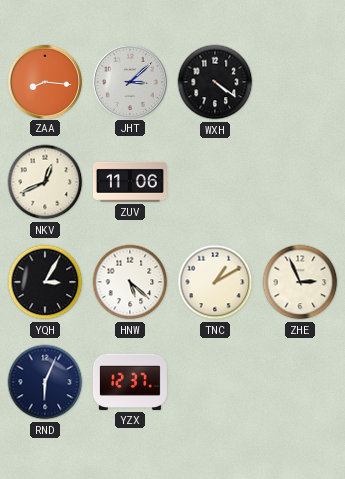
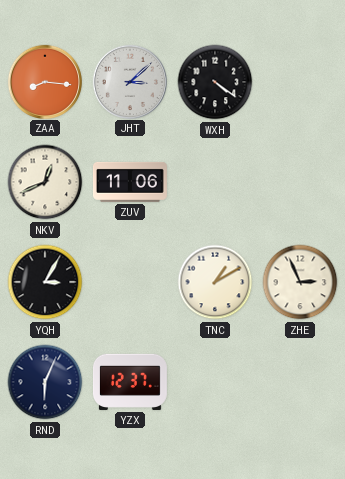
HNW: 5:22 -> none
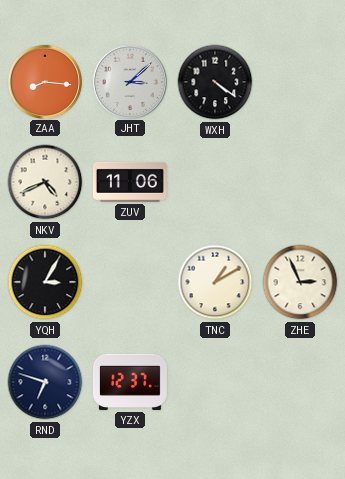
NKV: 12:41 -> 4:41
RND: 6:04 -> 6:48
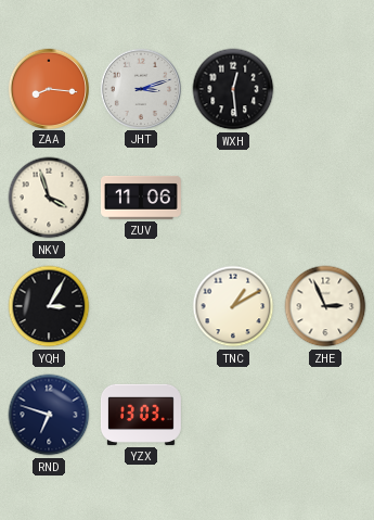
JHT: 3:08 -> 3:12
WXH: 4:21 -> 12:29
NKV: 4:41 -> 3:57
YZX: 12:37 -> 13:03
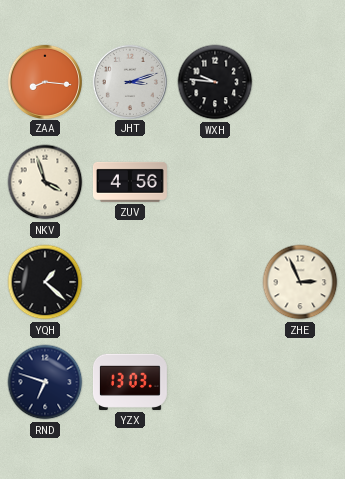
WXH: 12:29 -> 9:46
ZUV: 11:06 -> 4:56
YQH: 3:05 -> 1:22
TNC: 1:10 -> none
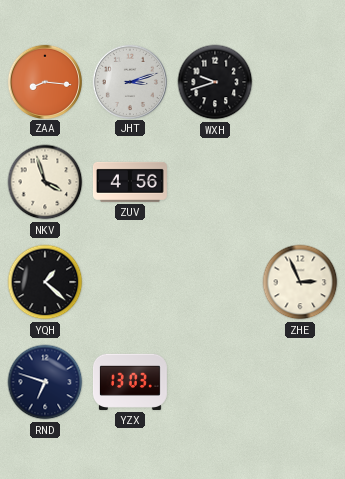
WXH: 9:46 -> 9:42
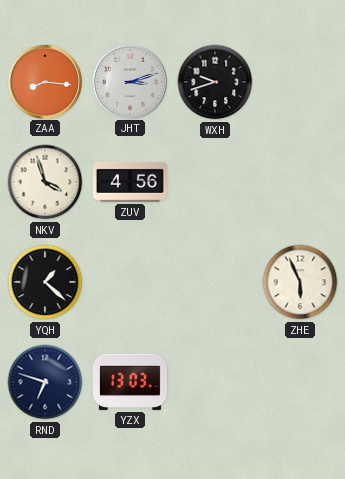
ZHE: 2:56 -> 5:56
